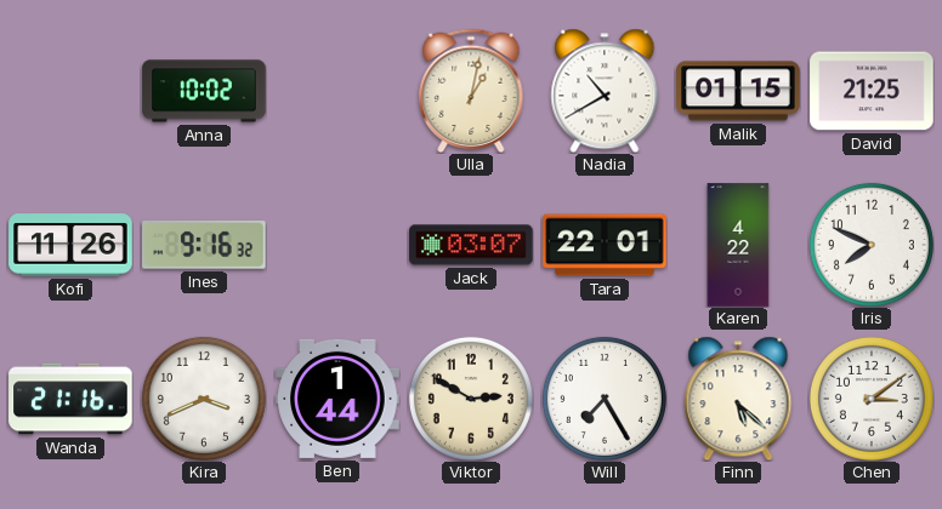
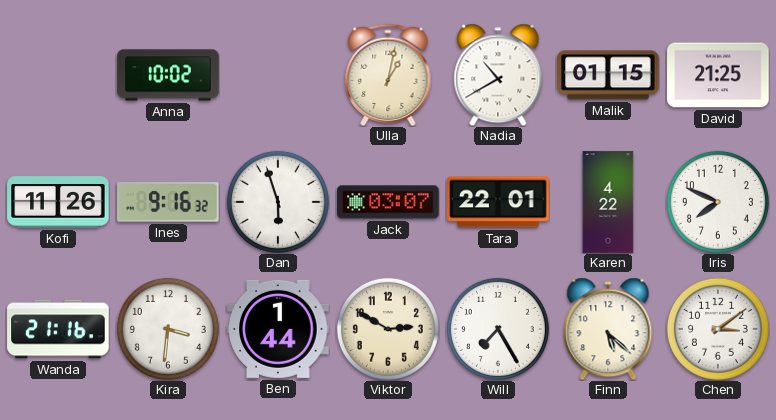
Dan: none -> 5:57
Kira: 3:41 -> 3:31
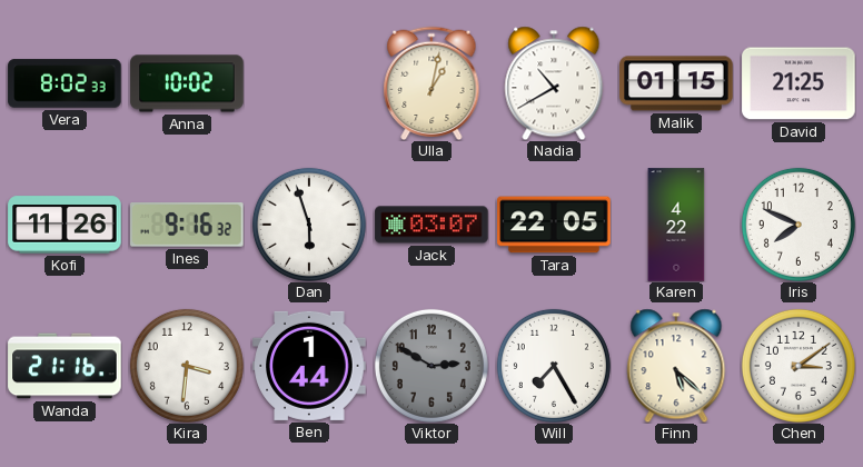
Vera: none -> 8:02
Tara: 22:01 -> 22:05
Viktor dial: cream -> grey
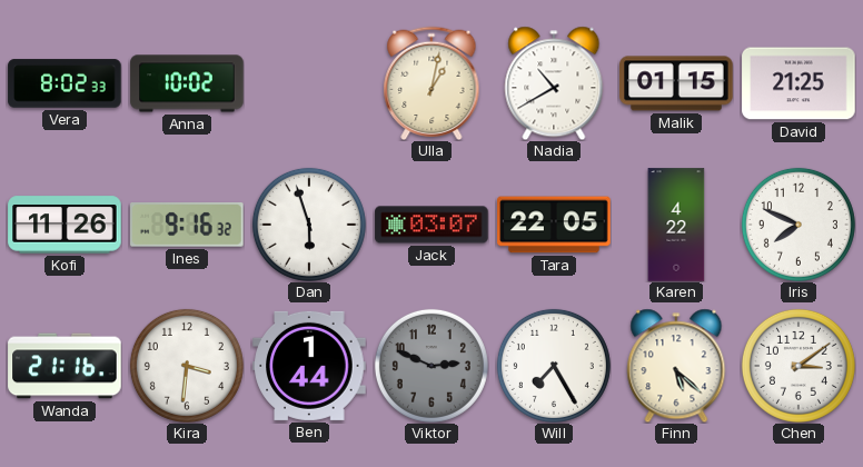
Viktor: 2:50 -> 2:49
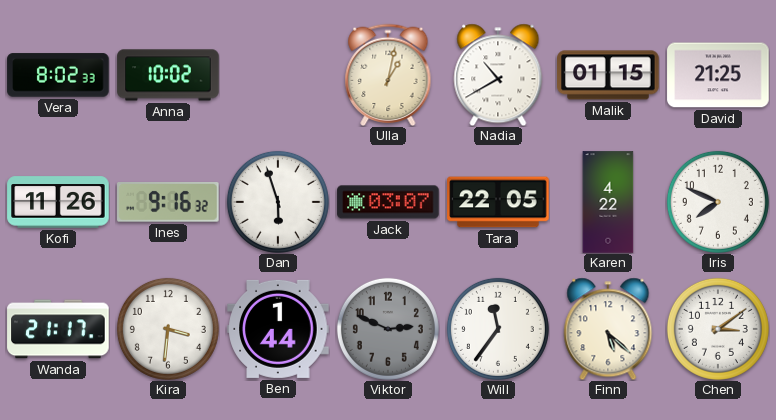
Wanda: 21:16 -> 21:17
Will: 7:25 -> 11:36
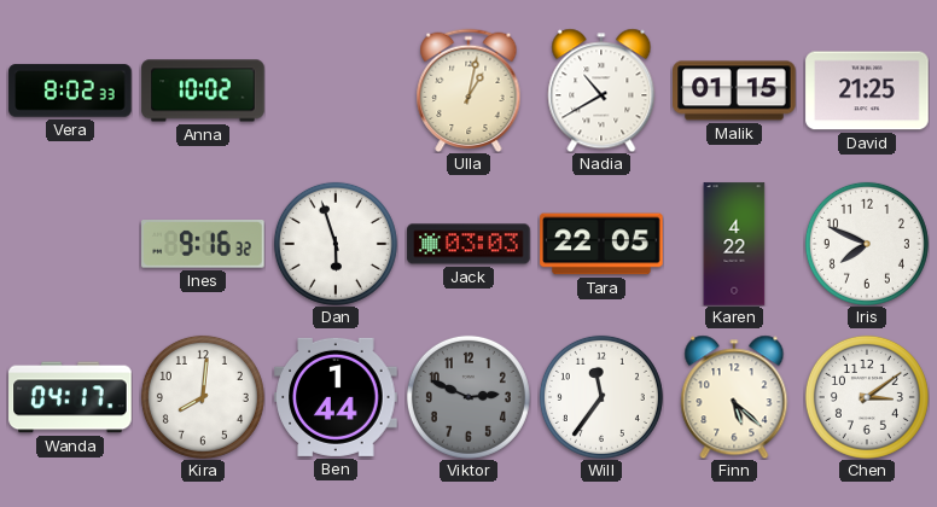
Kofi: 11:26 -> none
Jack: 03:07 -> 03:03
Wanda: 21:17 -> 04:17
Kira: 3:31 -> 8:01
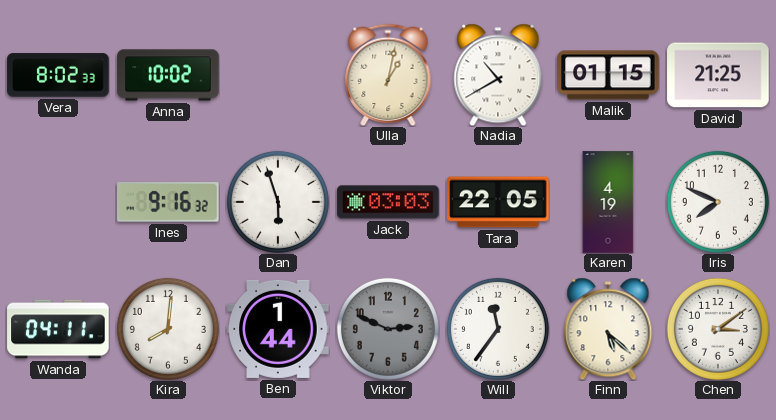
Karen: 4:22 -> 4:19
Wanda: 04:17 -> 04:11
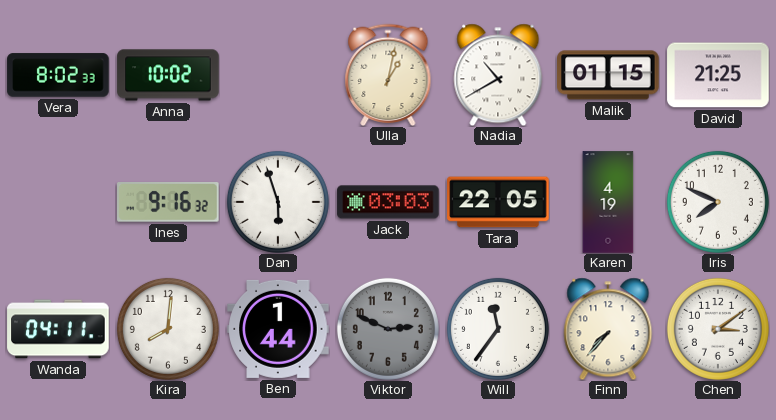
Finn: 5:22 -> 7:37
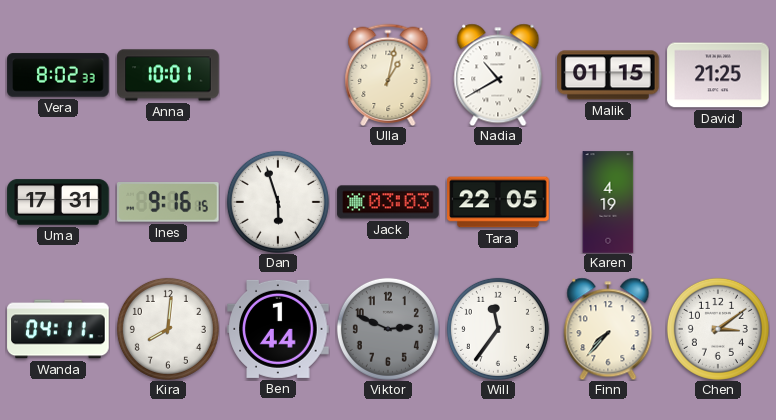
Anna: 10:02 -> 10:01
Uma: none -> 17:31
Ines: 9:16:32 -> 9:16:15
Iris: 7:49 -> none
